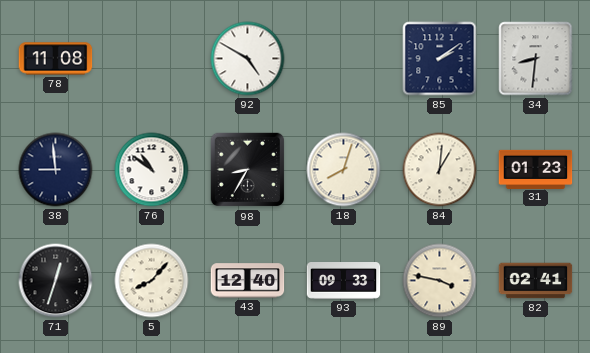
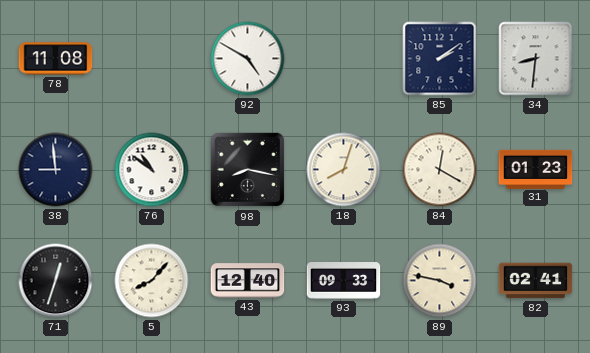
98: 8:35 -> 8:17
84: 1:01 -> 12:20
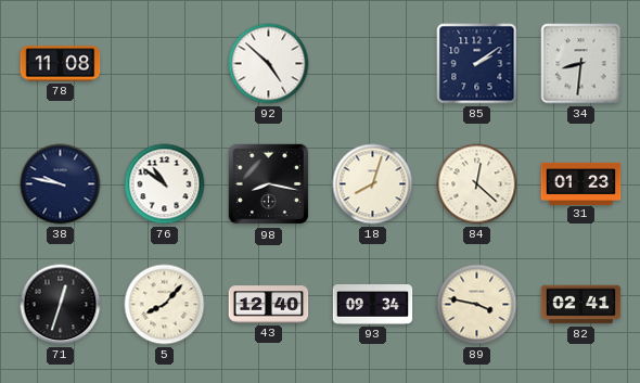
92: 4:50 -> 4:52
38: 8:59 -> 9:47
84: 12:20 -> 12:22
93: 09:33 -> 09:34
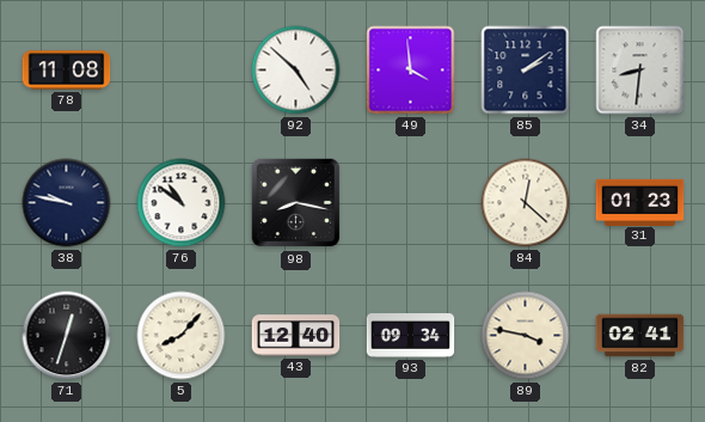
49: none -> 3:59
18: 8:03 -> none
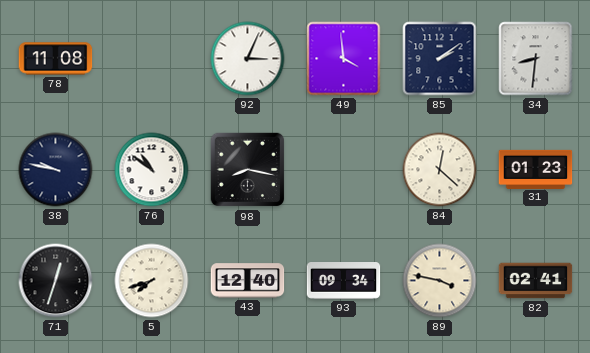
92: 4:52 -> 3:04
5: 8:07 -> 7:42
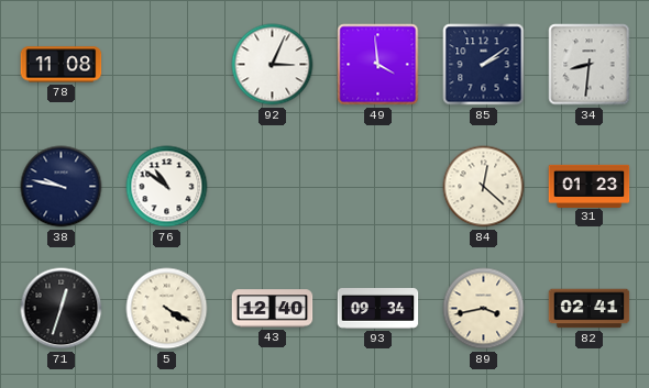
98: 8:17 -> none
5: 7:42 -> 4:20
89: 3:47 -> 3:43
